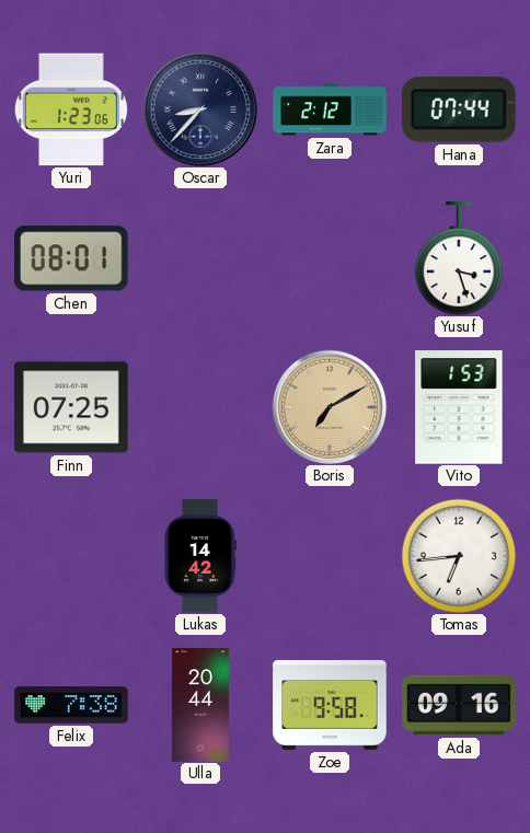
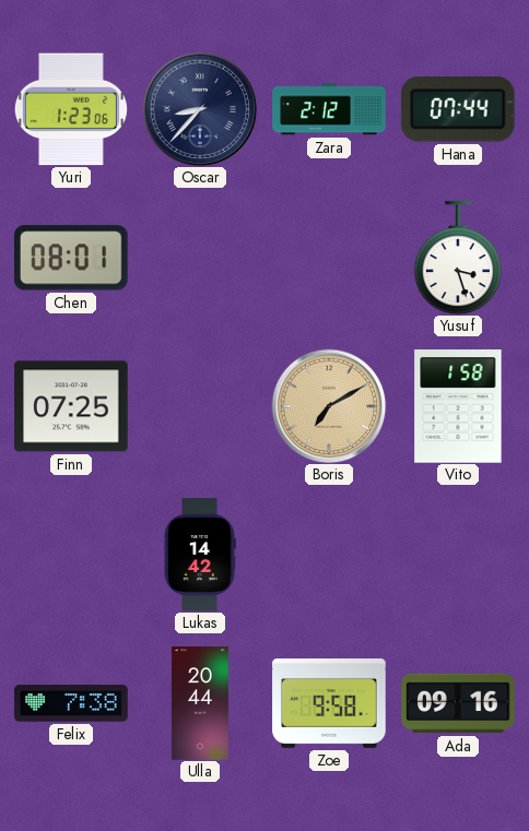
Vito: 1:53 -> 1:58
Tomas: 6:44 -> none
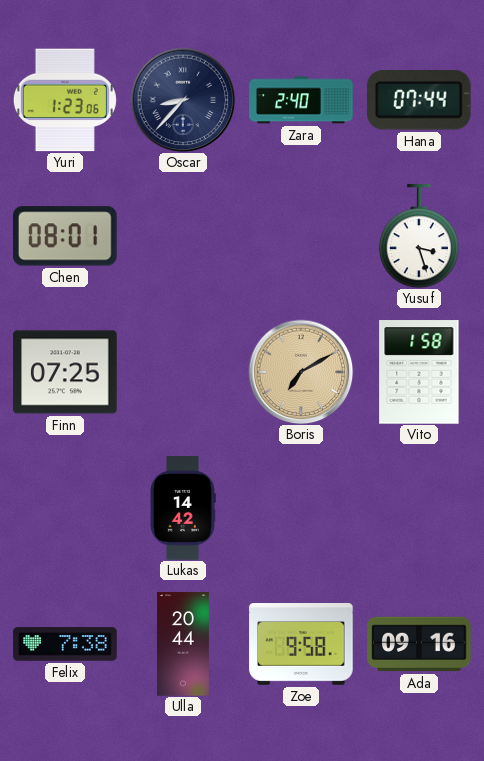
Zara: 2:12 -> 2:40
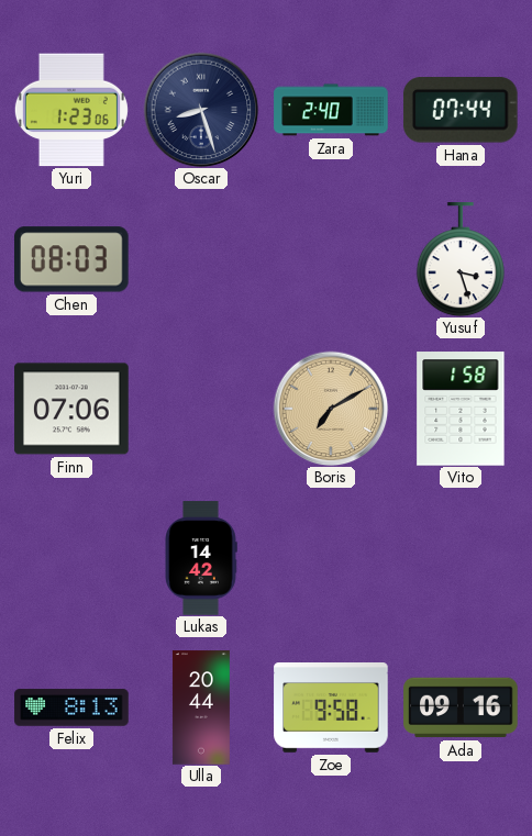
Oscar: 8:37 -> 8:27
Chen: 08:01 -> 08:03
Finn: 07:25 -> 07:06
Felix: 7:38 -> 8:13
